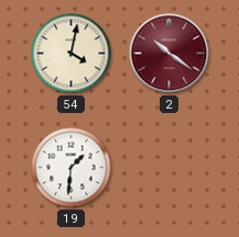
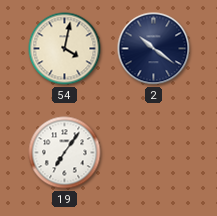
2 dial: burgundy -> navy
19: 1:31 -> 7:06
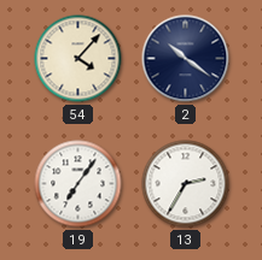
54: 4:02 -> 4:07
13: none -> 2:35
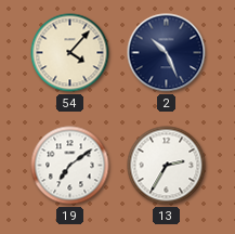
2: 10:21 -> 10:26
19: 7:06 -> 7:09
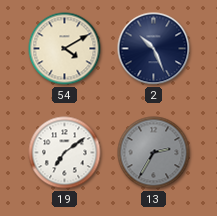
54: 4:07 -> 4:10
13 dial: white -> grey
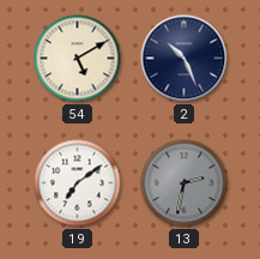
54: 4:10 -> 5:10
13: 2:35 -> 2:32
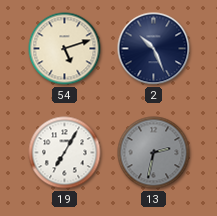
54: 5:10 -> 5:12
19: 7:09 -> 7:05
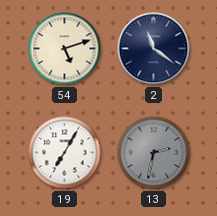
2: 10:26 -> 11:21
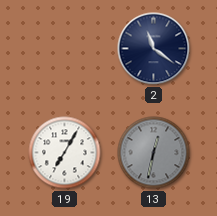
54: 5:12 -> none
13: 2:32 -> 12:32
